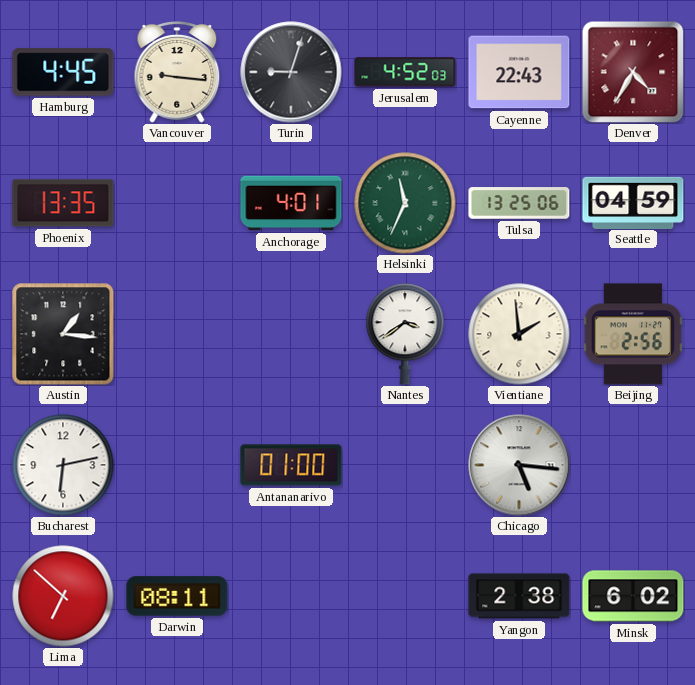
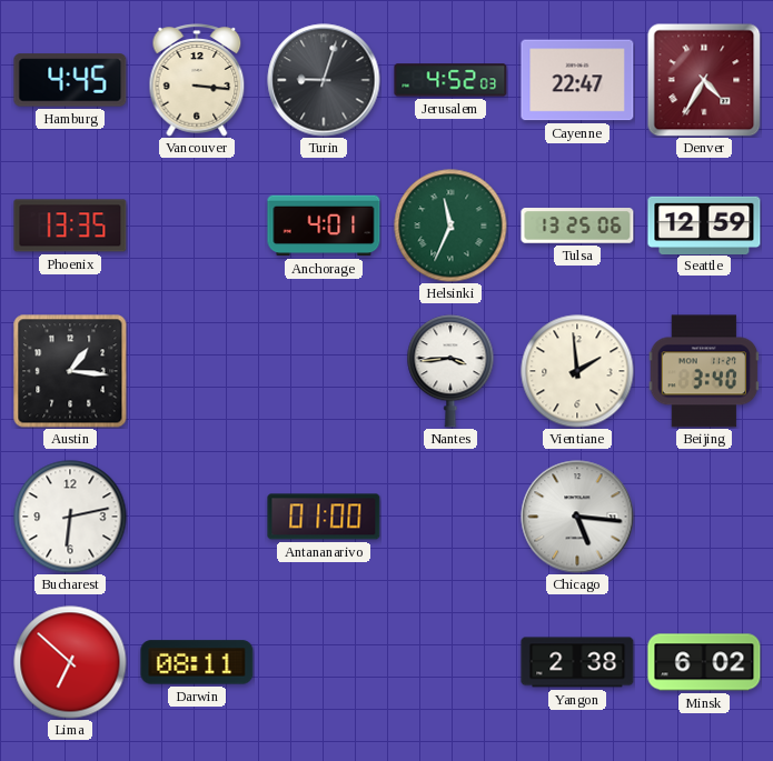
Vancouver: 9:16 -> 3:16
Cayenne: 22:43 -> 22:47
Seattle: 04:59 -> 12:59
Nantes: 3:39 -> 3:44
Beijing: 2:56 -> 3:40
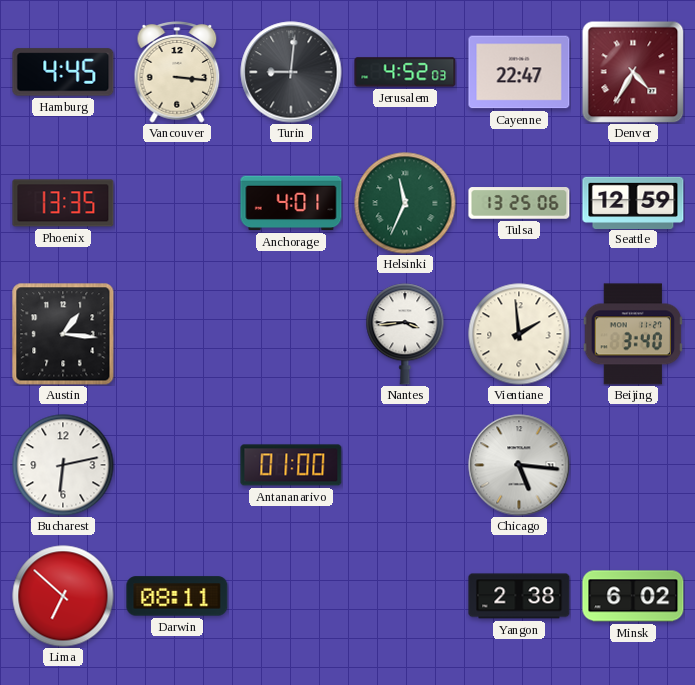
Turin: 9:03 -> 9:01
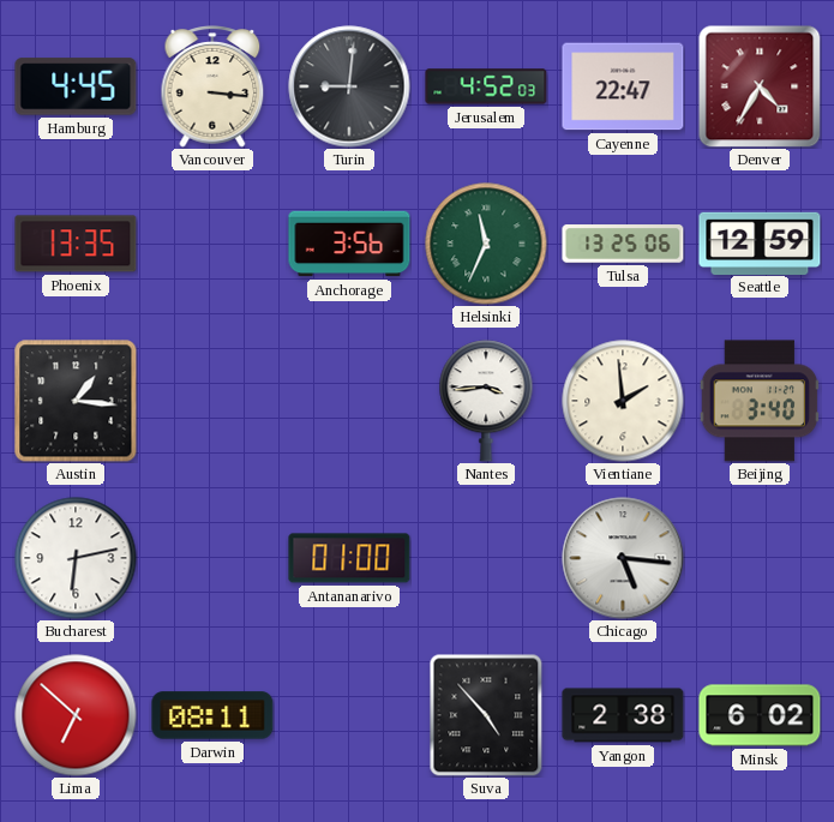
Anchorage: 4:01 -> 3:56
Suva: none -> 4:53
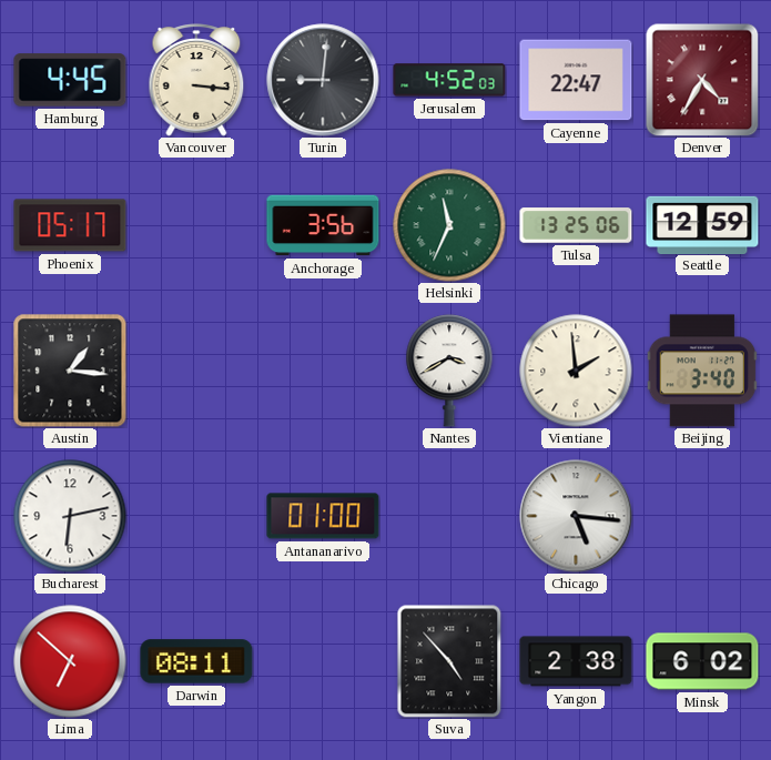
Phoenix: 13:35 -> 05:17
Nantes: 3:44 -> 3:40
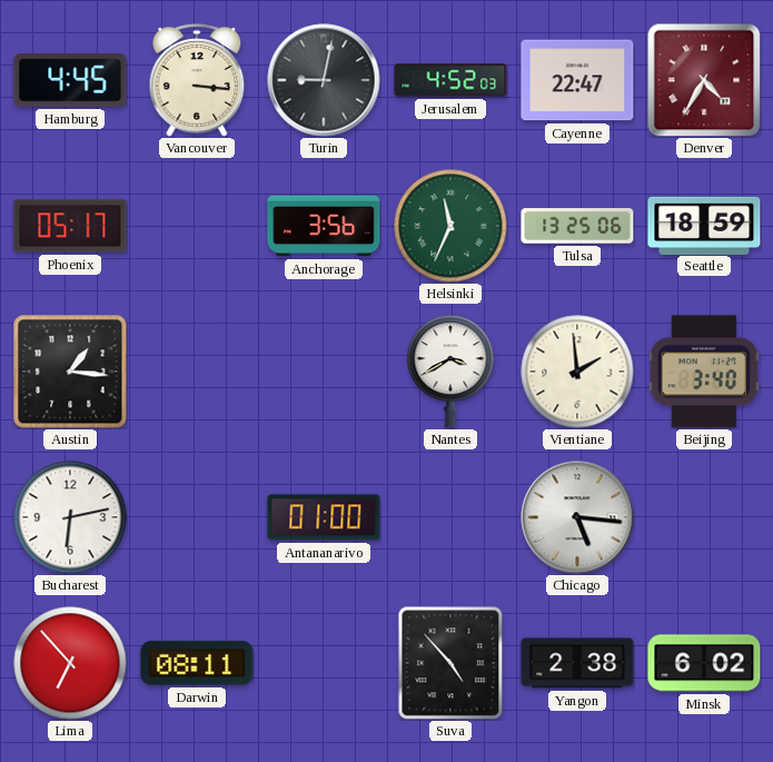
Turin: 9:01 -> 9:02
Seattle: 12:59 -> 18:59
Lima: 6:52 -> 6:53
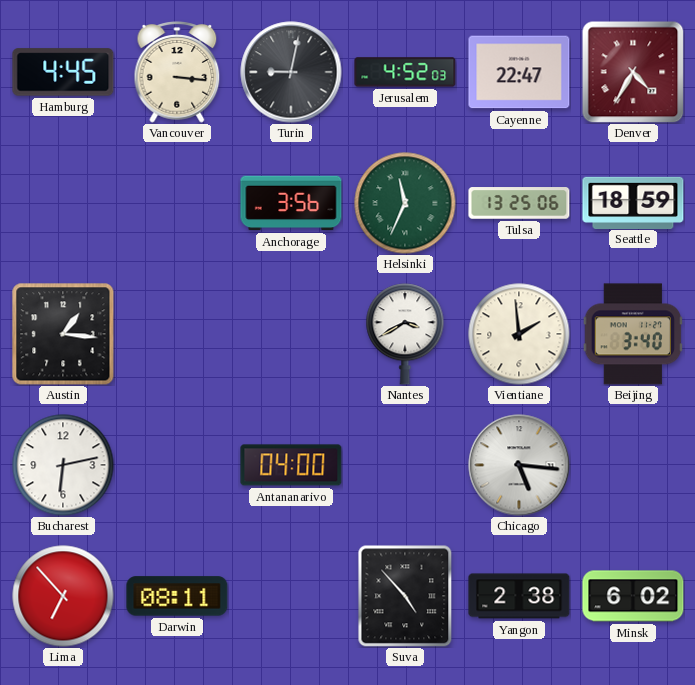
Phoenix: 05:17 -> none
Antananarivo: 01:00 -> 04:00
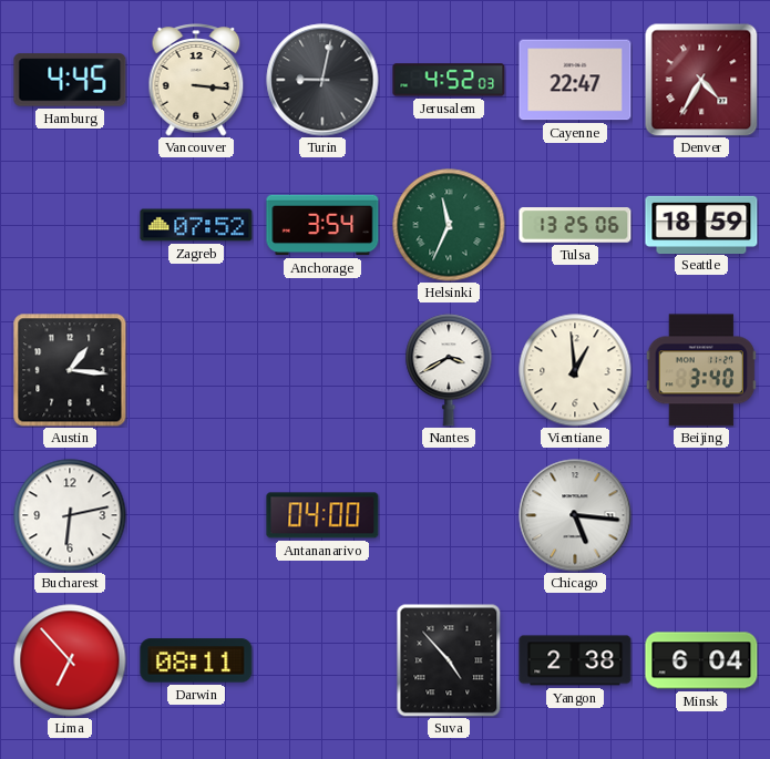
Zagreb: none -> 07:52
Anchorage: 3:56 -> 3:54
Vientiane: 1:59 -> 12:59
Minsk: 6:02 -> 6:04
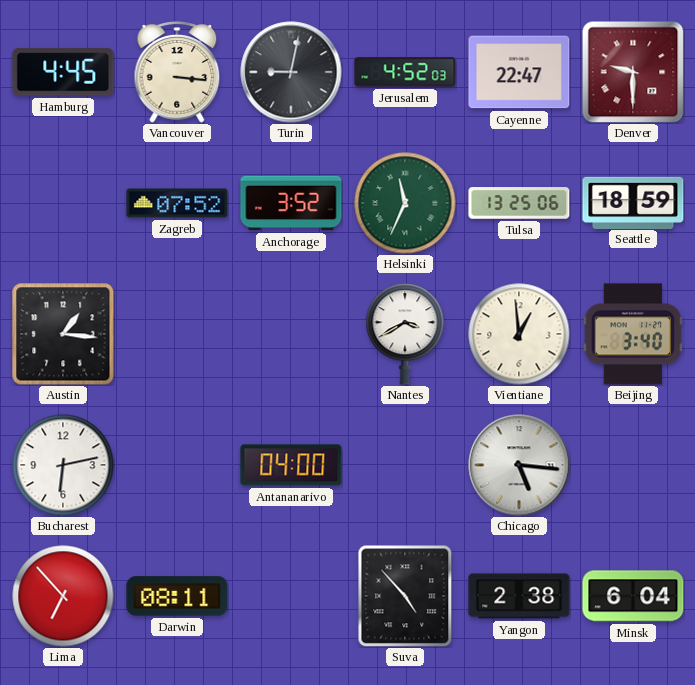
Denver: 4:35 -> 9:30
Anchorage: 3:54 -> 3:52
